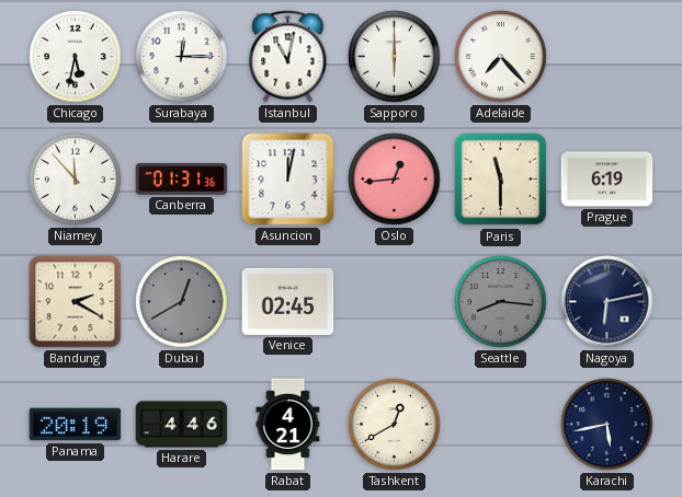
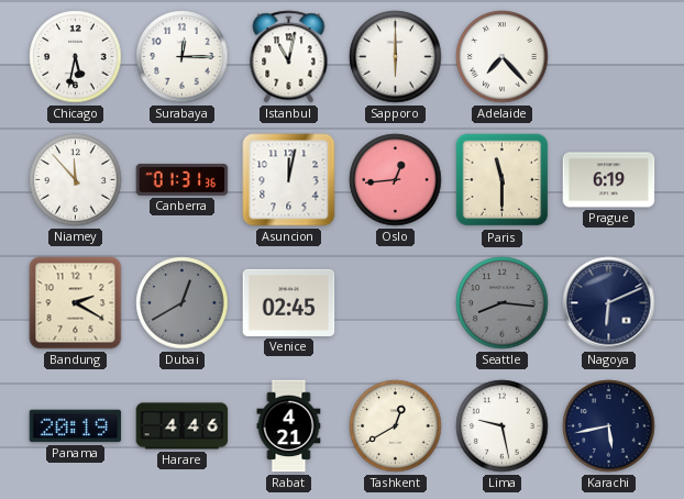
Nagoya: 6:13 -> 6:11
Lima: none -> 9:28
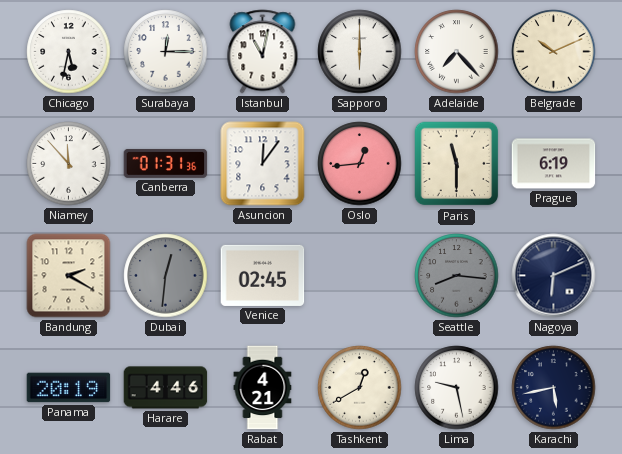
Belgrade: none -> 10:11
Asuncion: 12:02 -> 12:06
Dubai: 12:40 -> 12:31
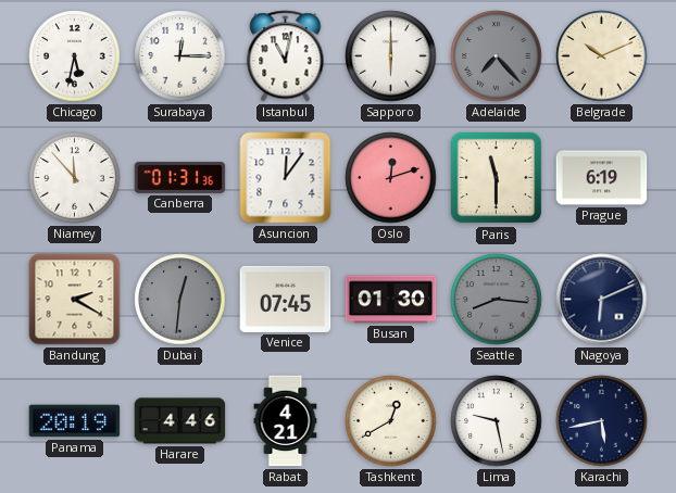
Adelaide dial: white -> grey
Oslo: 12:44 -> 12:12
Venice: 02:45 -> 07:45
Busan: none -> 01:30
